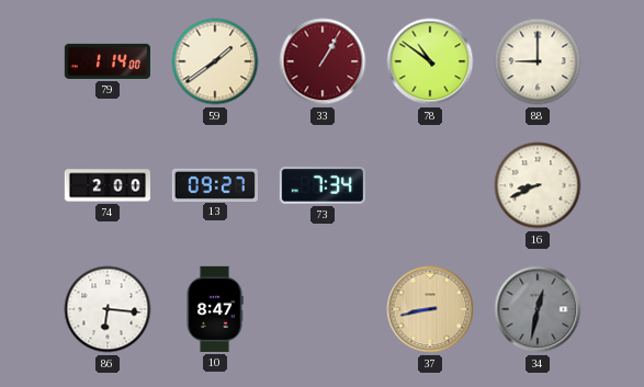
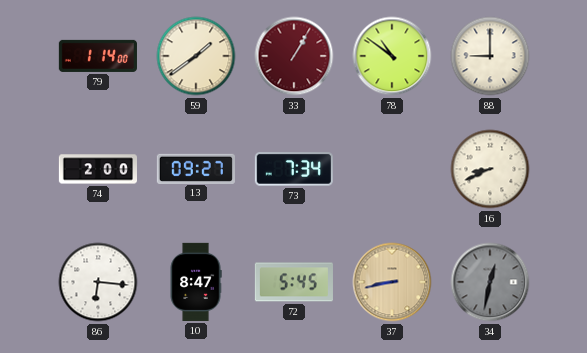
72: none -> 5:45
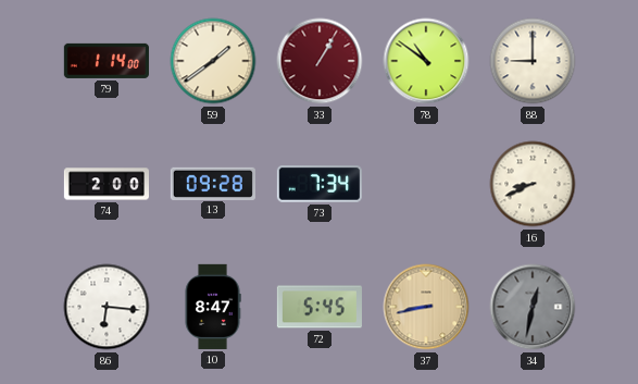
13: 09:27 -> 09:28
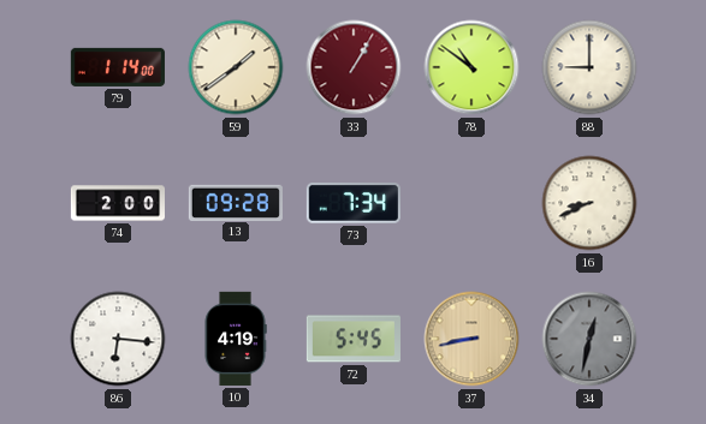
10: 8:47 -> 4:19
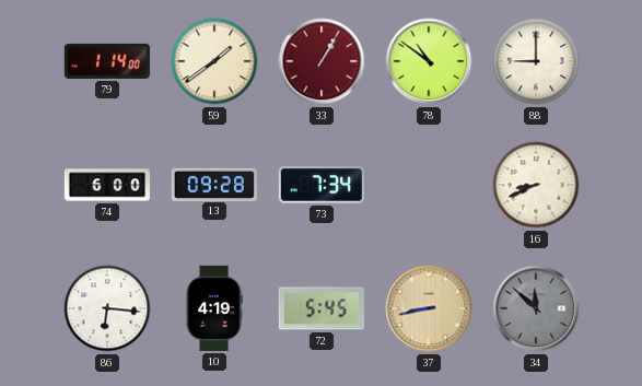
74: 2:00 -> 6:00
34: 12:32 -> 11:52
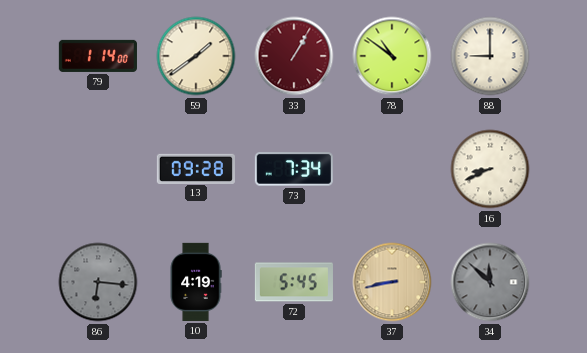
74: 6:00 -> none
86 dial: white -> grey
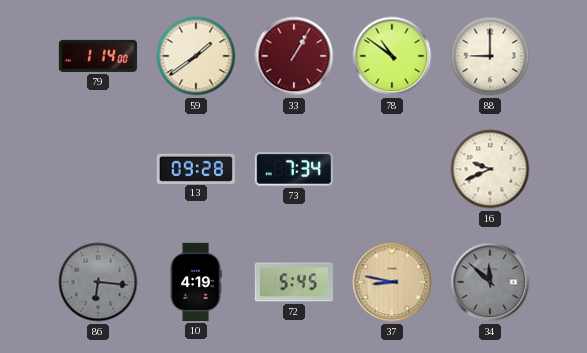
16: 8:41 -> 9:41
37: 8:43 -> 8:47
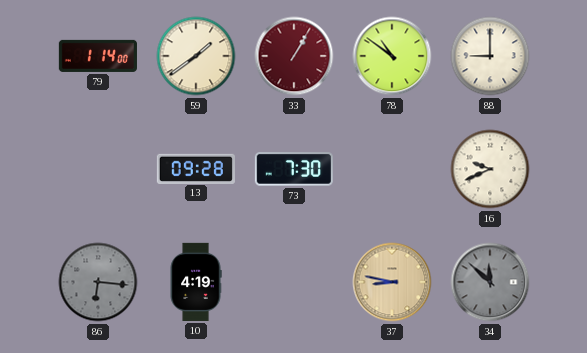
73: 7:34 -> 7:30
72: 5:45 -> none
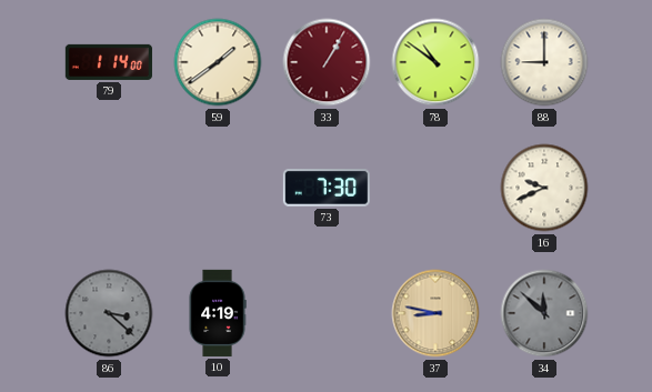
13: 09:28 -> none
86: 6:16 -> 3:22
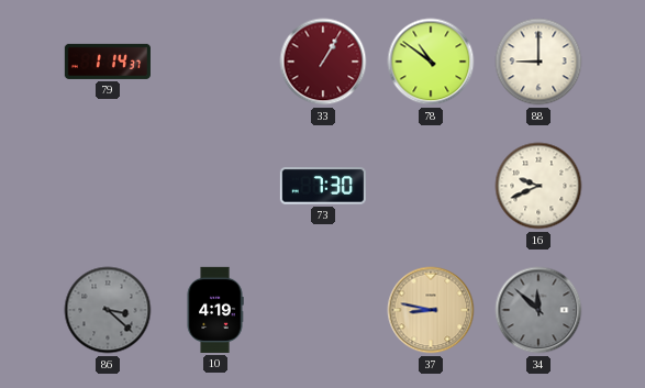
79: 1:14:00 -> 1:14:37
59: 1:39 -> none
